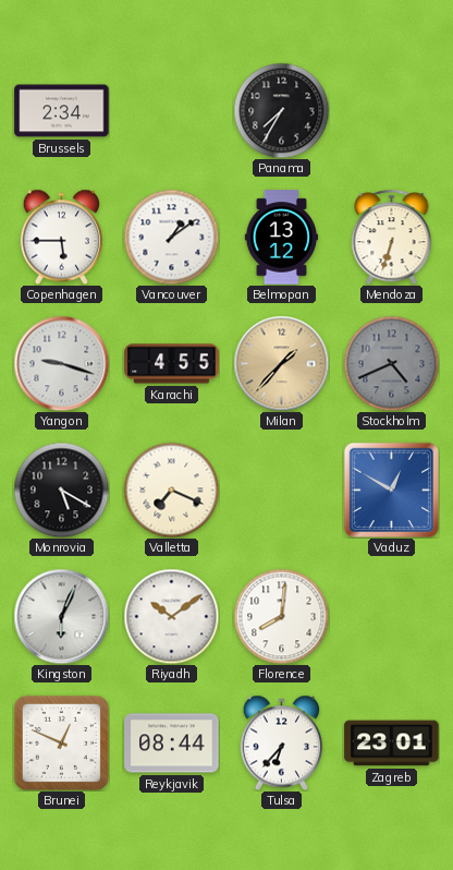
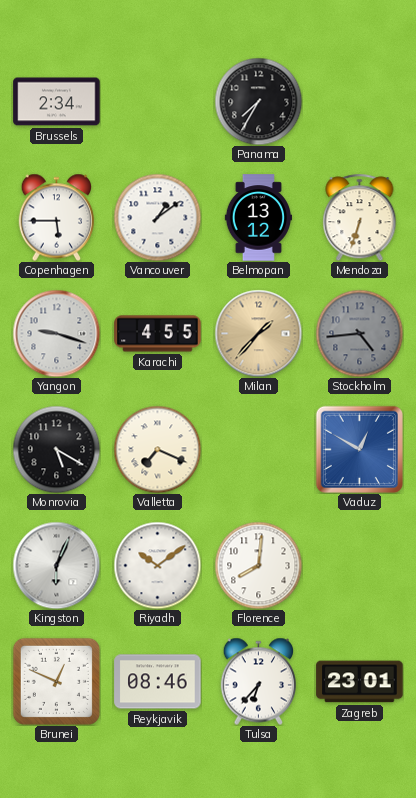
Stockholm: 4:41 -> 4:44
Reykjavik: 08:44 -> 08:46
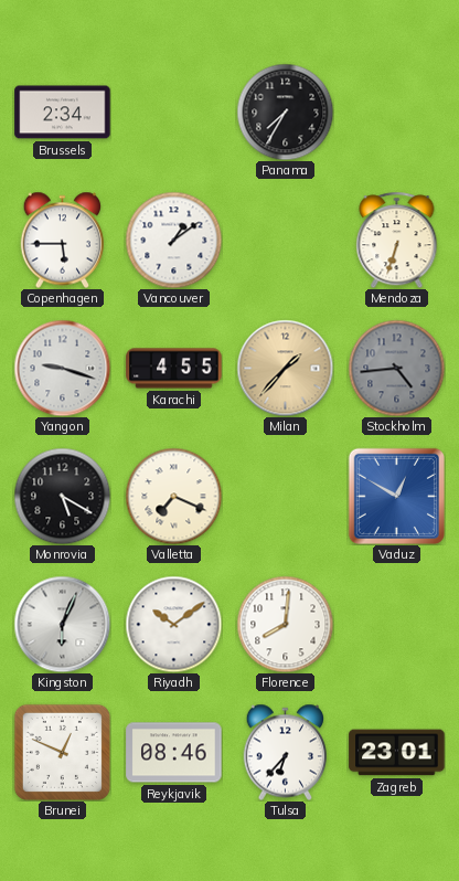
Belmopan: 13:12 -> none
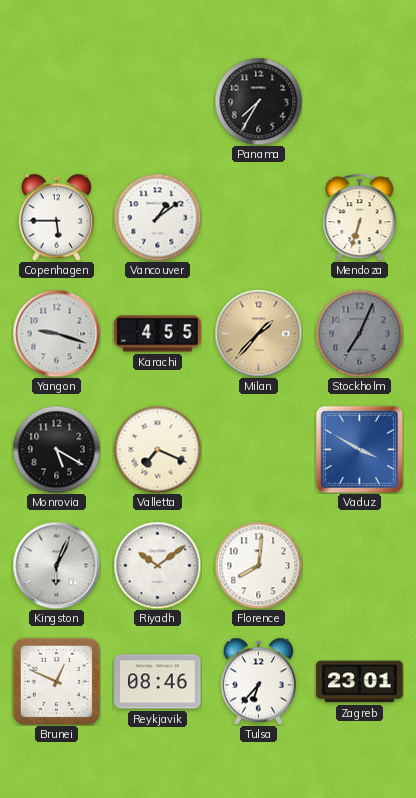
Brussels: 2:34 -> none
Stockholm: 4:44 -> 7:04
Vaduz: 12:50 -> 3:50
